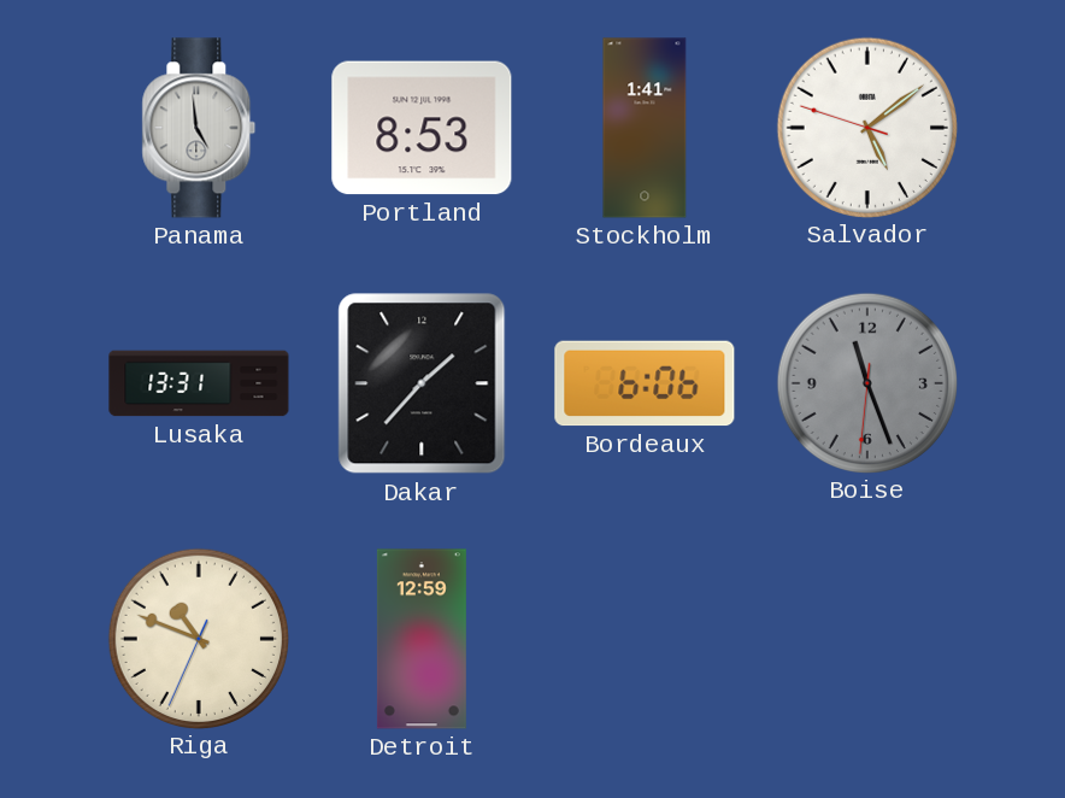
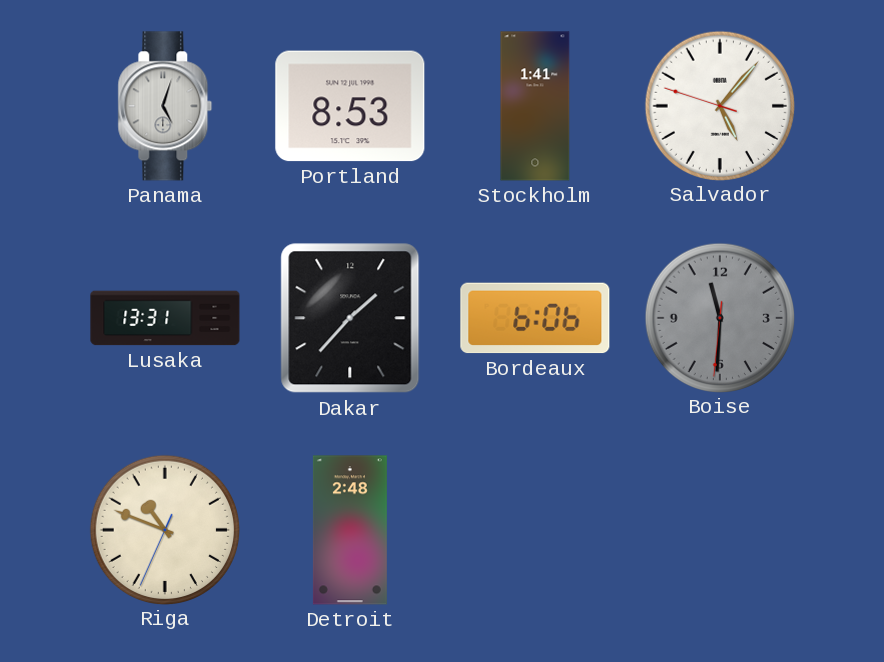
Panama: 4:59 -> 5:03
Salvador: 5:08 -> 5:06
Boise: 11:26 -> 11:30
Detroit: 12:59 -> 2:48
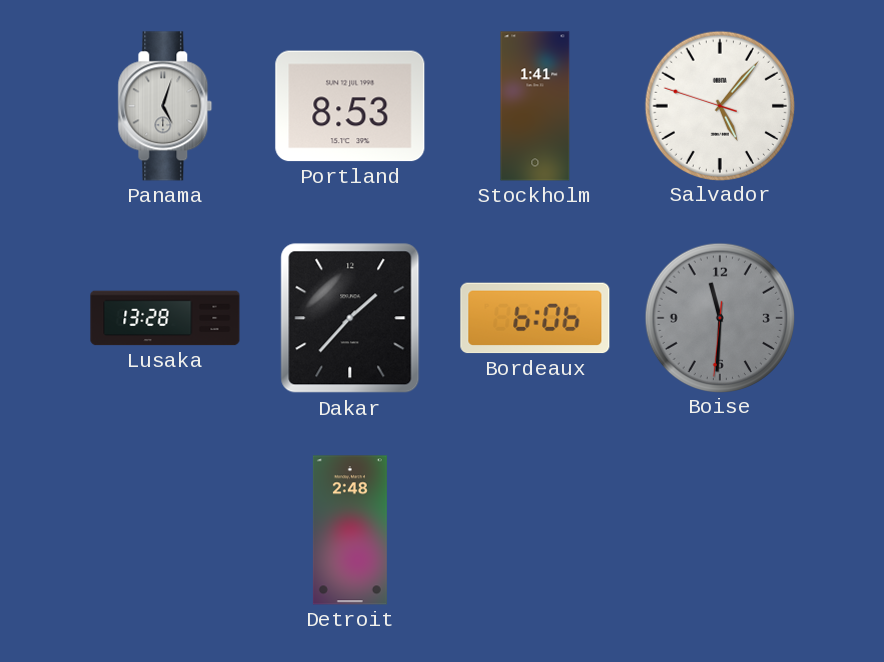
Lusaka: 13:31 -> 13:28
Riga: 10:48 -> none
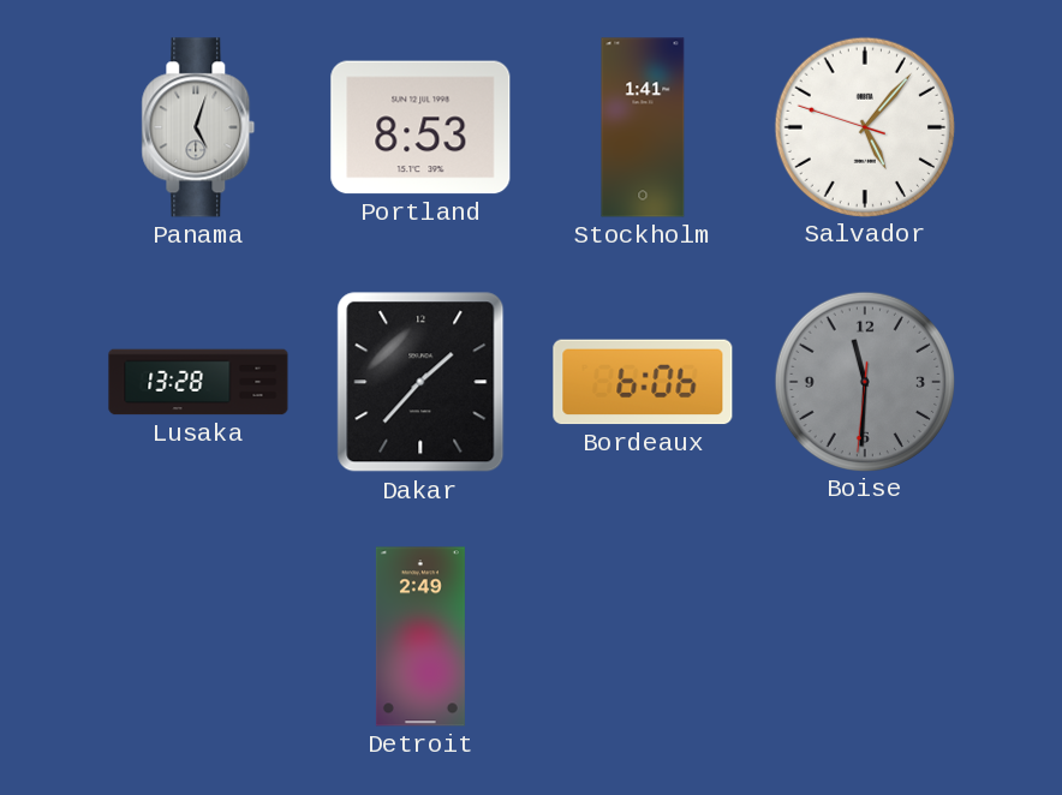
Detroit: 2:48 -> 2:49
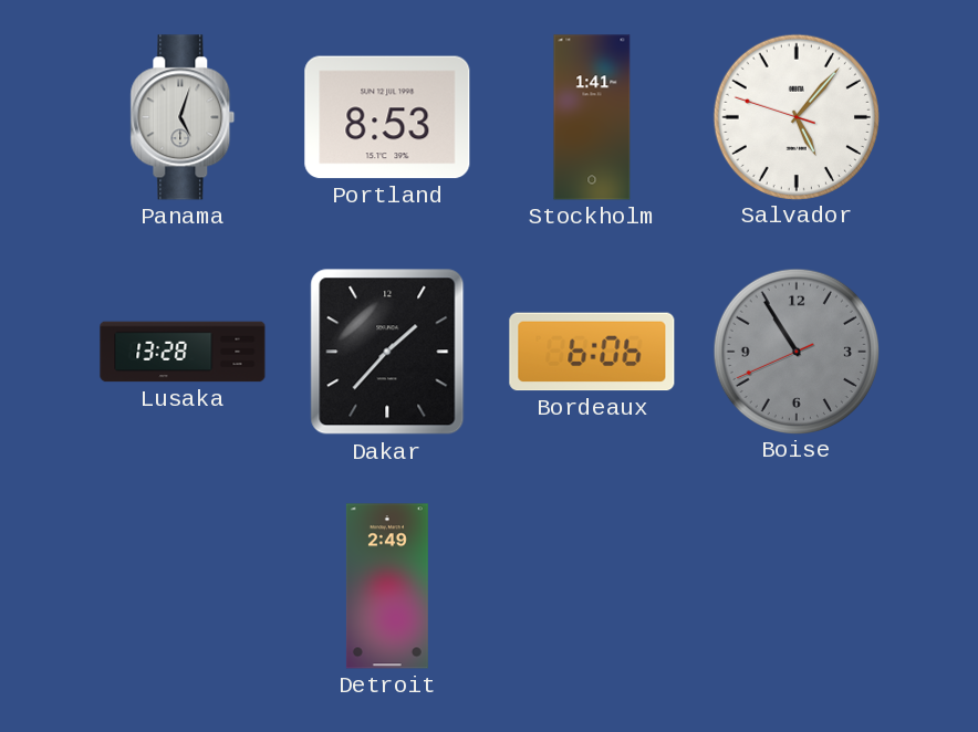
Boise: 11:30 -> 10:54
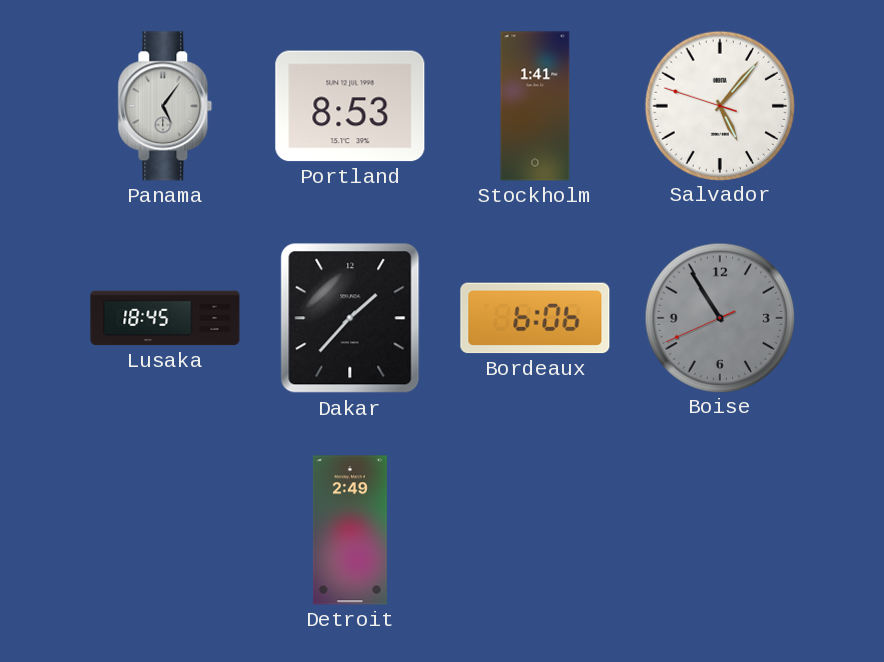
Panama: 5:03 -> 5:06
Lusaka: 13:28 -> 18:45
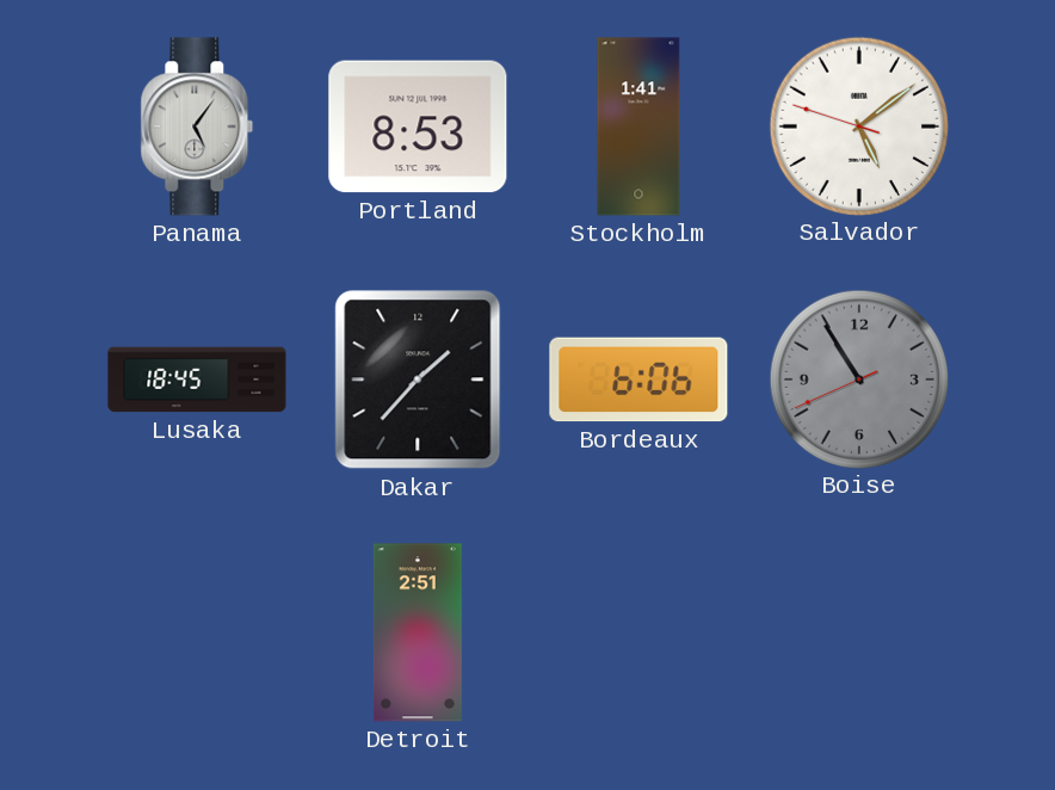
Salvador: 5:06 -> 5:08
Detroit: 2:49 -> 2:51
